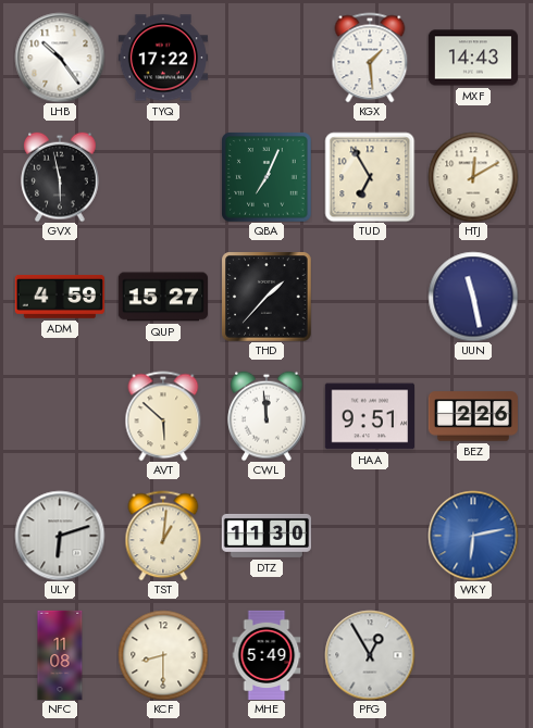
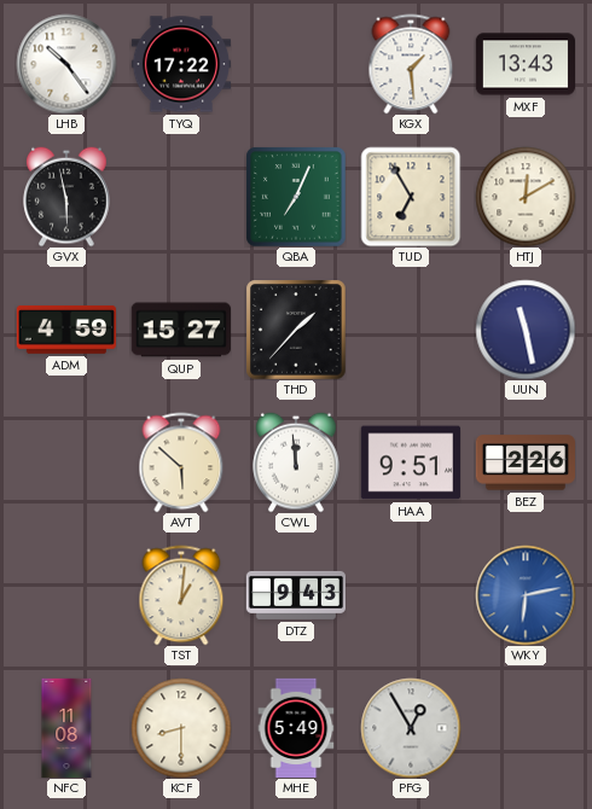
MXF: 14:43 -> 13:43
ULY: 6:12 -> none
DTZ: 11:30 -> 9:43
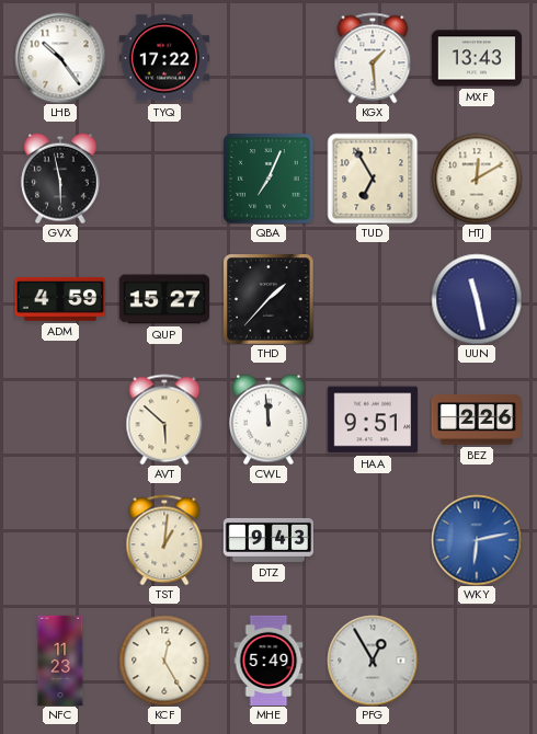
NFC: 11:08 -> 11:23
KCF: 8:30 -> 12:25
